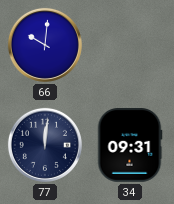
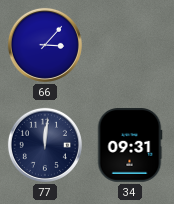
66: 10:01 -> 3:07
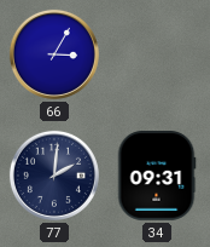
66: 3:07 -> 3:05
77: 12:01 -> 2:01
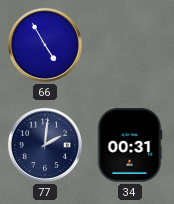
66: 3:05 -> 4:55
34: 09:31 -> 00:31
